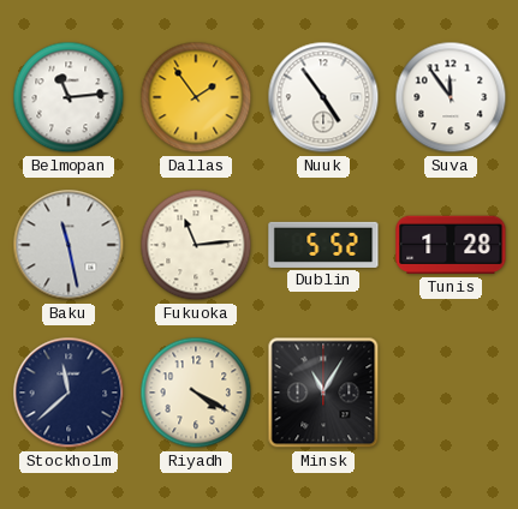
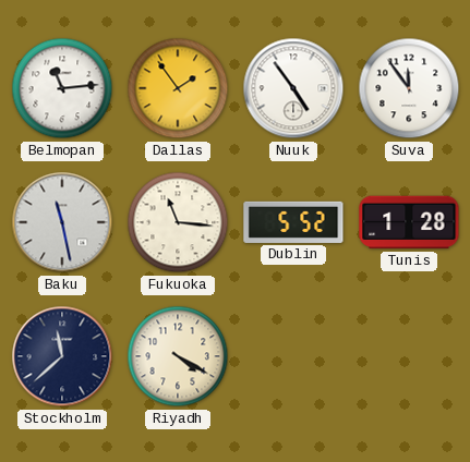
Fukuoka: 11:14 -> 11:16
Minsk: 11:05 -> none
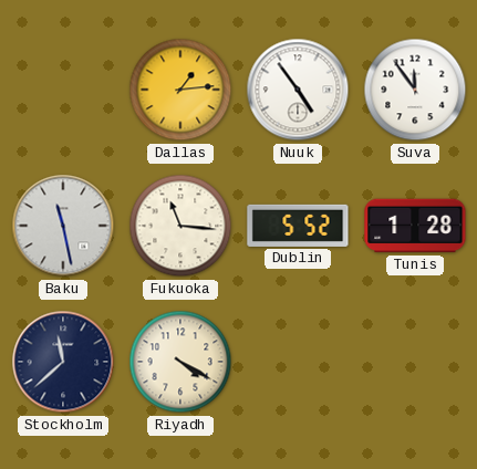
Belmopan: 11:14 -> none
Dallas: 1:54 -> 1:14
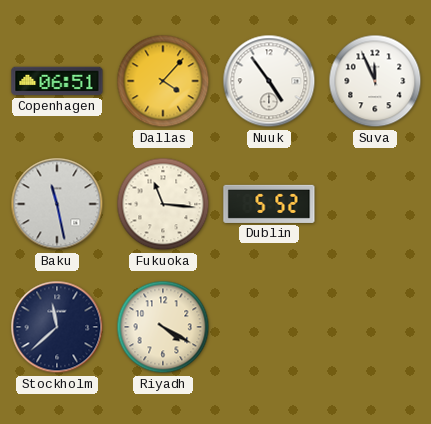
Copenhagen: none -> 06:51
Dallas: 1:14 -> 4:07
Suva: 11:54 -> 11:56
Tunis: 1:28 -> none
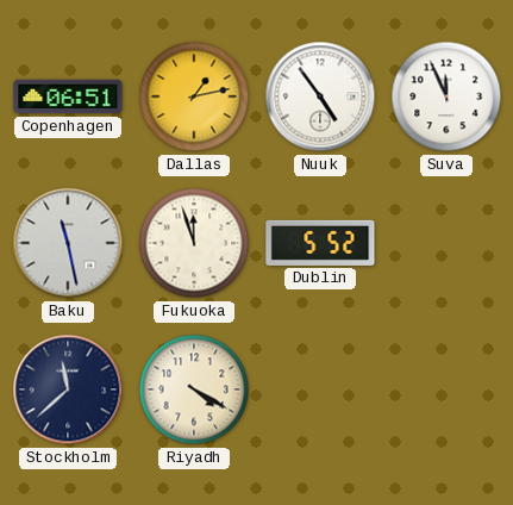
Dallas: 4:07 -> 1:13
Fukuoka: 11:16 -> 11:57
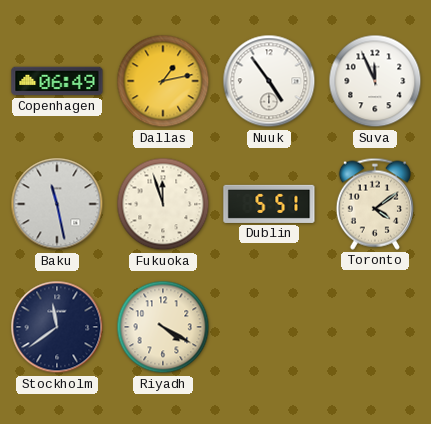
Copenhagen: 06:51 -> 06:49
Dublin: 5:52 -> 5:51
Toronto: none -> 4:09
Stockholm: 11:38 -> 11:39
